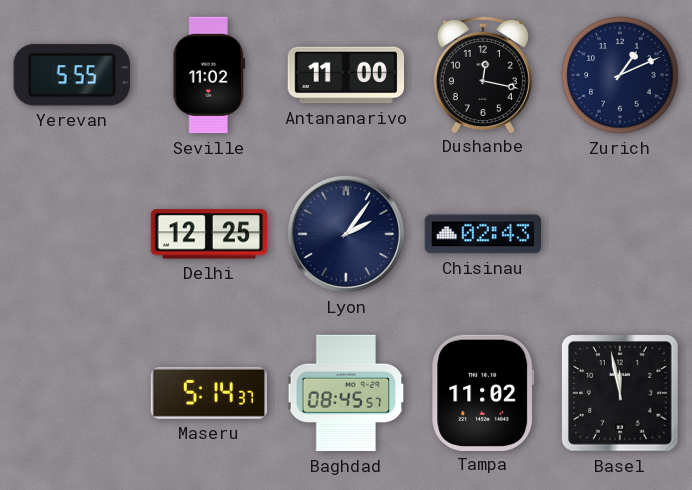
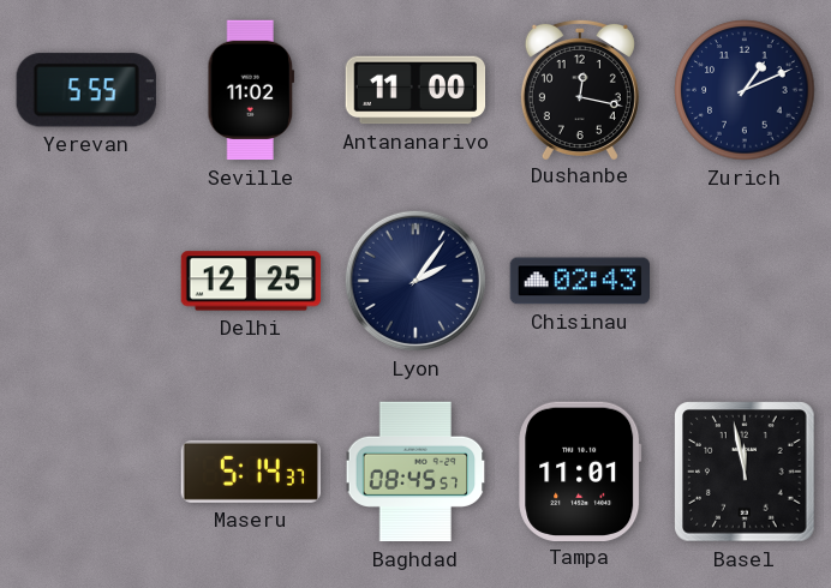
Tampa: 11:02 -> 11:01
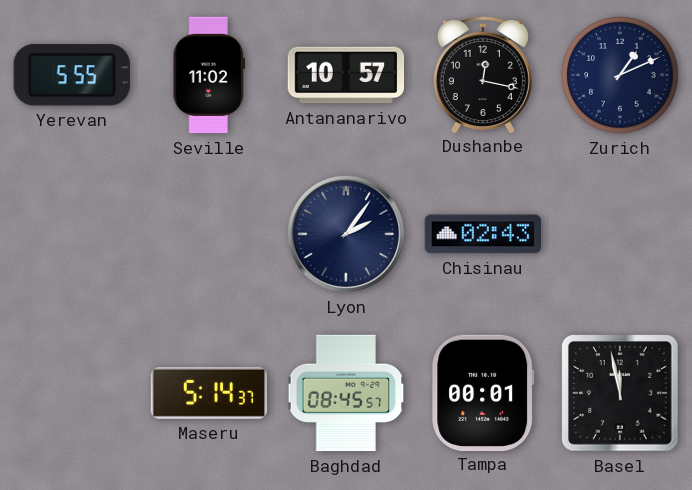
Antananarivo: 11:00 -> 10:57
Delhi: 12:25 -> none
Tampa: 11:01 -> 00:01
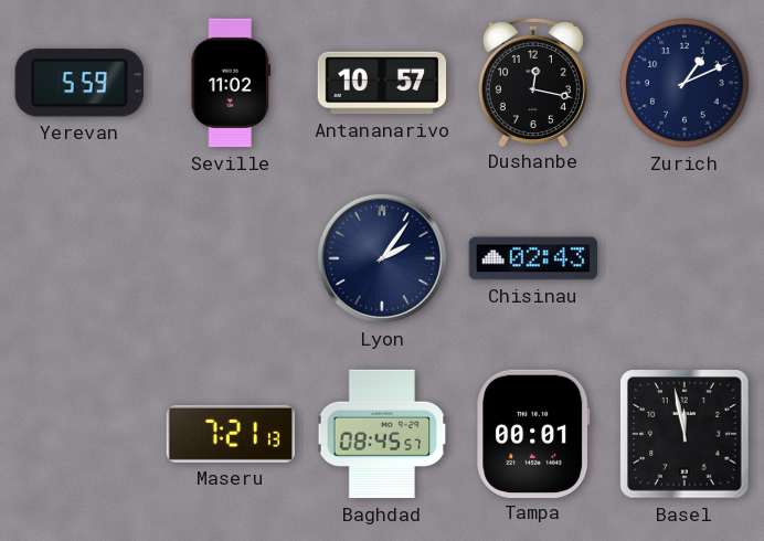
Yerevan: 5:55 -> 5:59
Maseru: 5:14 -> 7:21
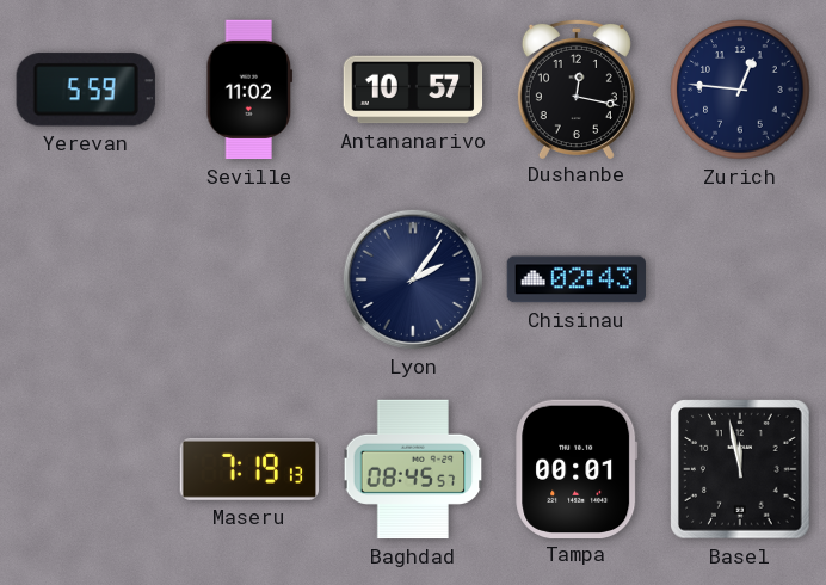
Zurich: 1:11 -> 12:46
Maseru: 7:21 -> 7:19
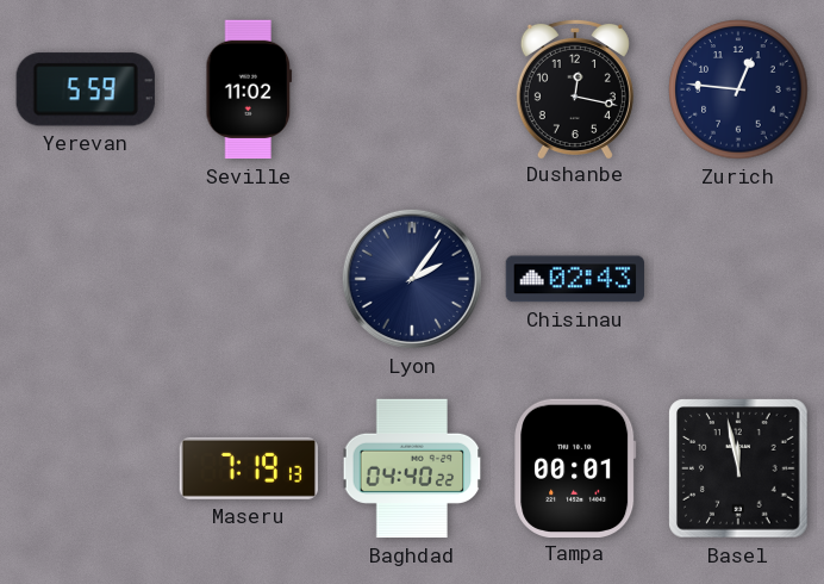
Antananarivo: 10:57 -> none
Baghdad: 08:45 -> 04:40
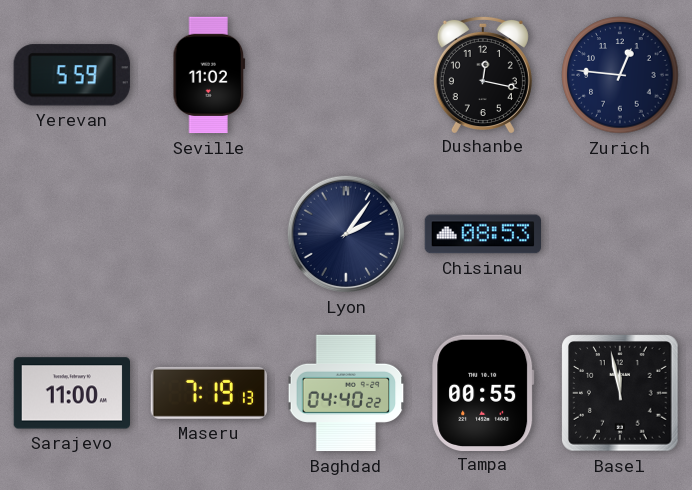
Chisinau: 02:43 -> 08:53
Sarajevo: none -> 11:00
Tampa: 00:01 -> 00:55
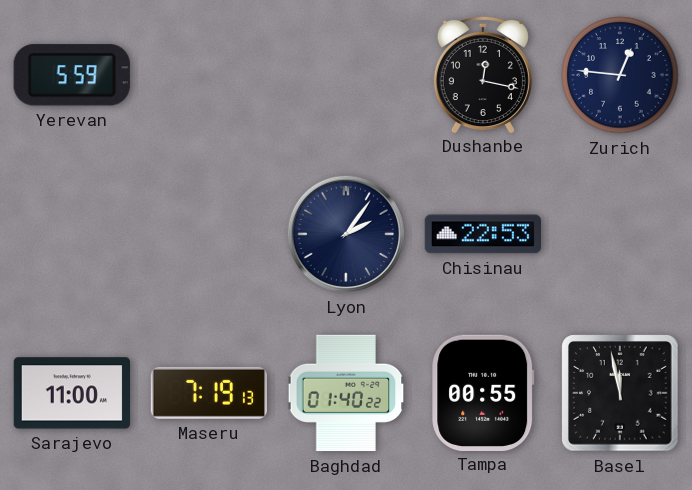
Seville: 11:02 -> none
Chisinau: 08:53 -> 22:53
Baghdad: 04:40 -> 01:40
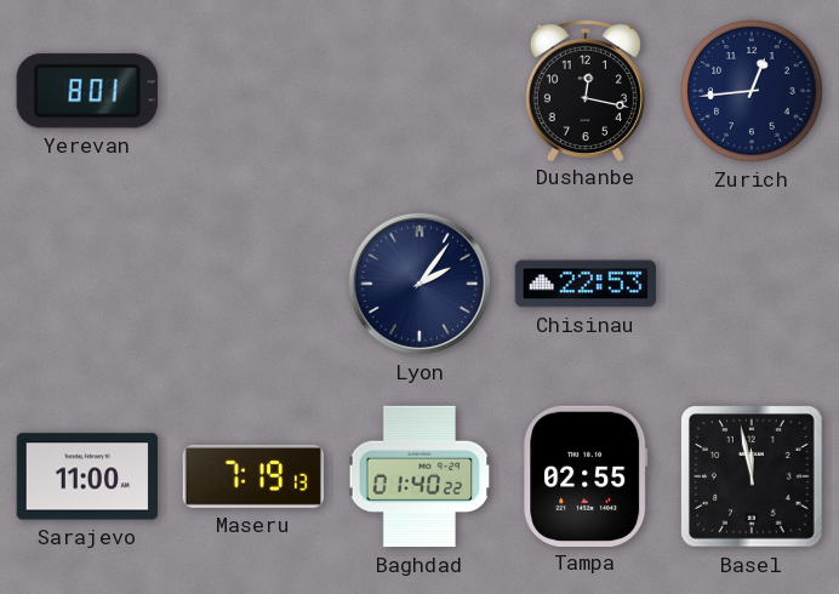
Yerevan: 5:59 -> 8:01
Zurich: 12:46 -> 12:44
Tampa: 00:55 -> 02:55
